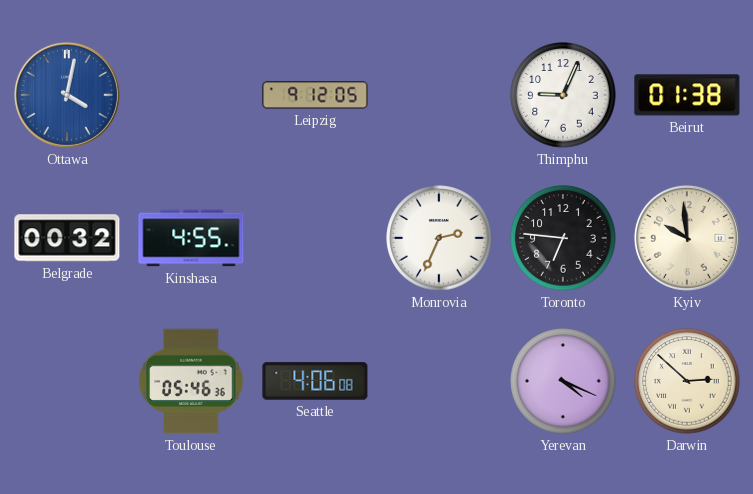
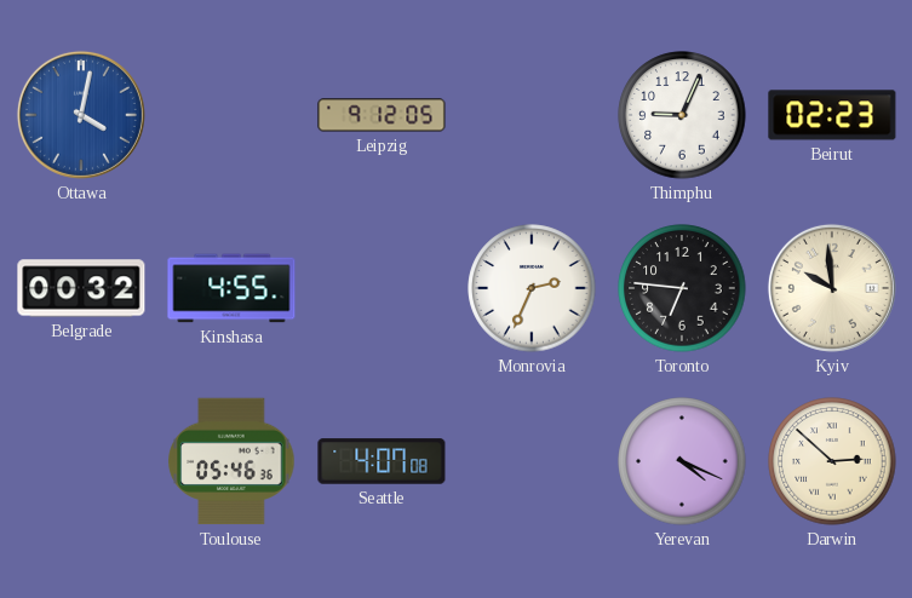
Beirut: 01:38 -> 02:23
Seattle: 4:06 -> 4:07
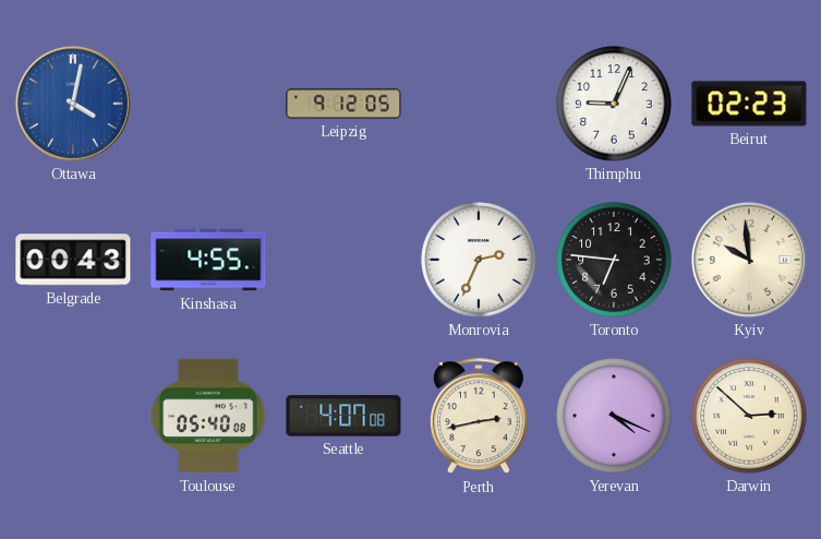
Belgrade: 00:32 -> 00:43
Toulouse: 05:46 -> 05:40
Perth: none -> 2:43
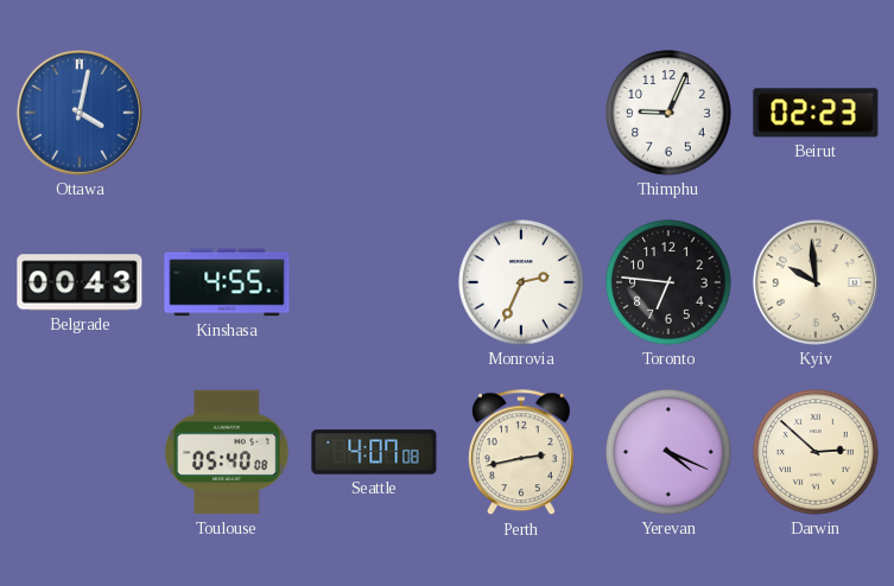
Leipzig: 9:12 -> none
